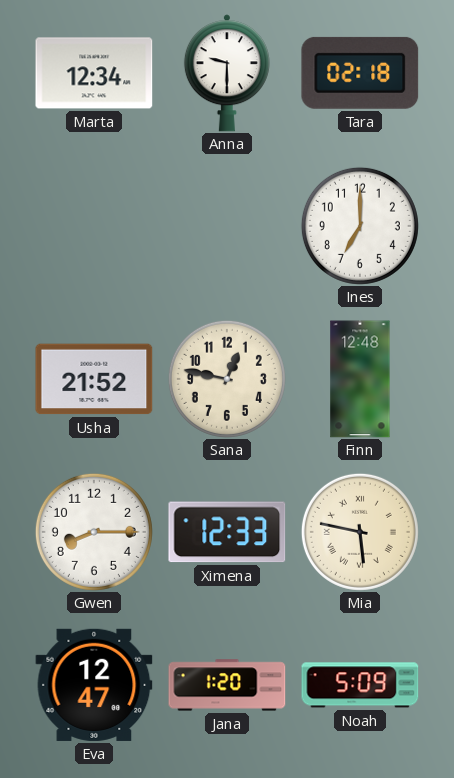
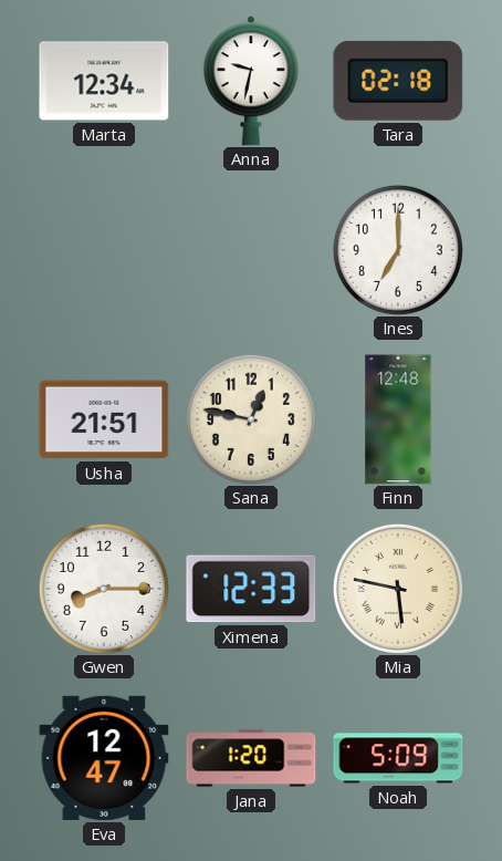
Anna: 9:30 -> 9:32
Usha: 21:52 -> 21:51
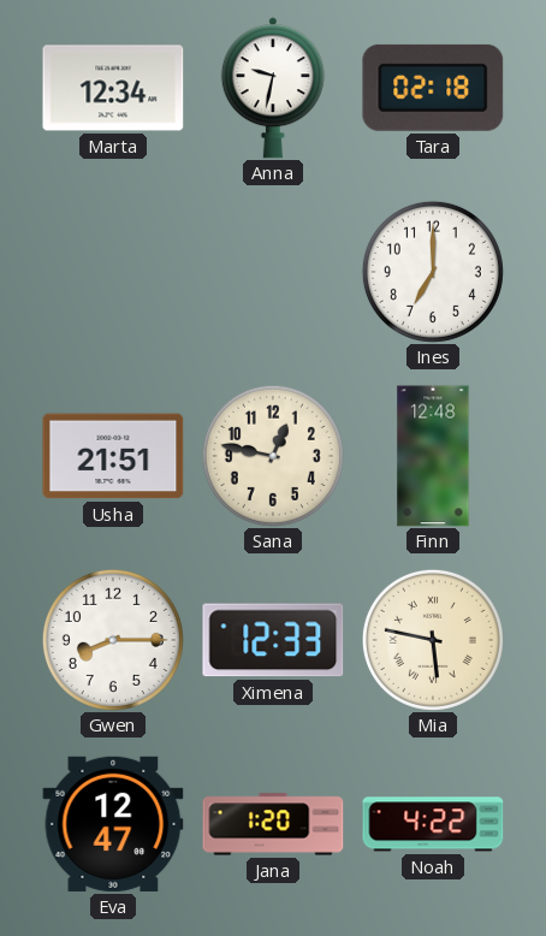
Noah: 5:09 -> 4:22
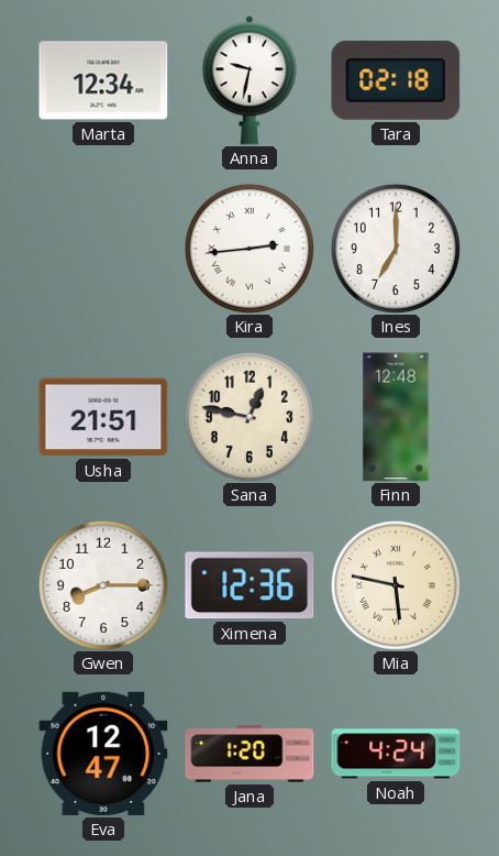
Kira: none -> 2:44
Ximena: 12:33 -> 12:36
Noah: 4:22 -> 4:24
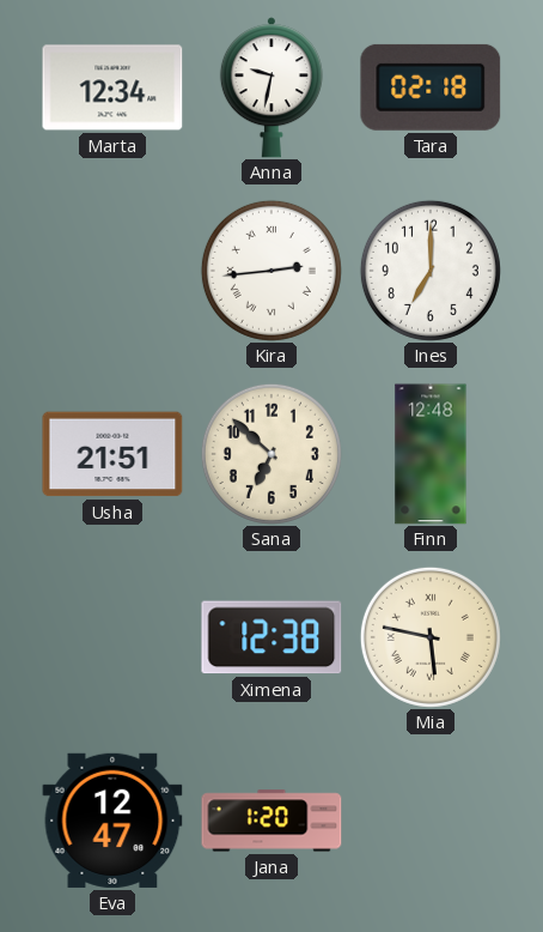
Sana: 12:47 -> 6:52
Gwen: 8:15 -> none
Ximena: 12:36 -> 12:38
Noah: 4:24 -> none
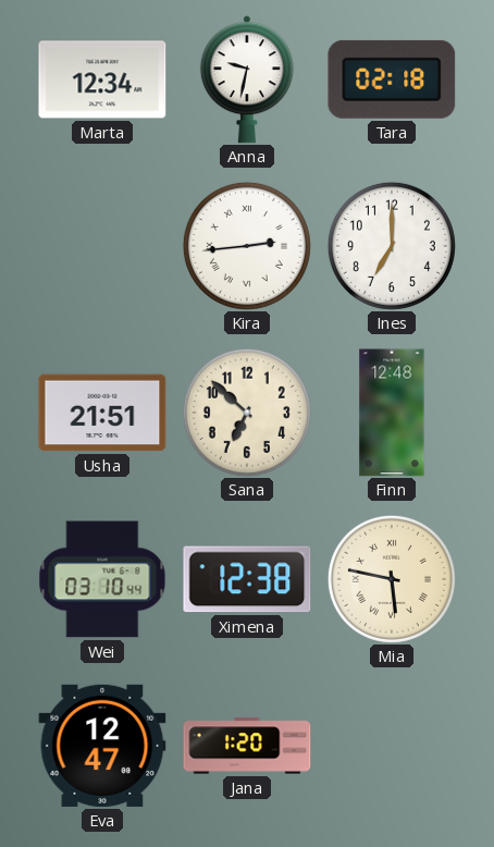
Wei: none -> 03:10
